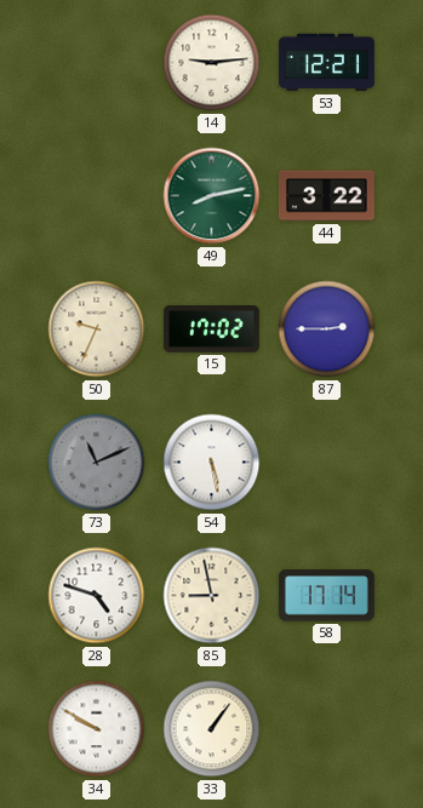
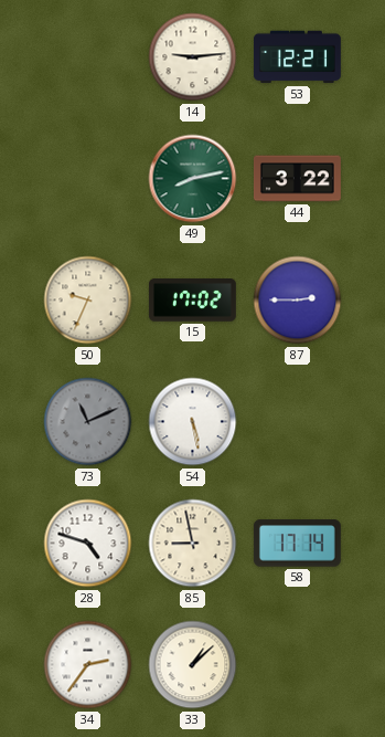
34: 9:50 -> 2:36
33: 1:06 -> 1:08
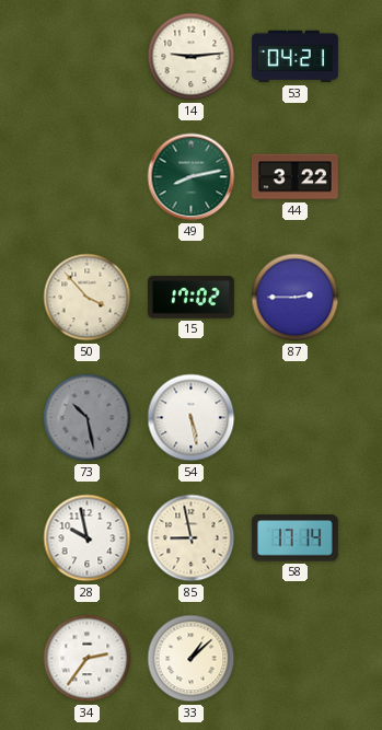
53: 12:21 -> 04:21
50: 9:34 -> 3:53
73: 11:11 -> 10:28
28: 4:48 -> 9:58
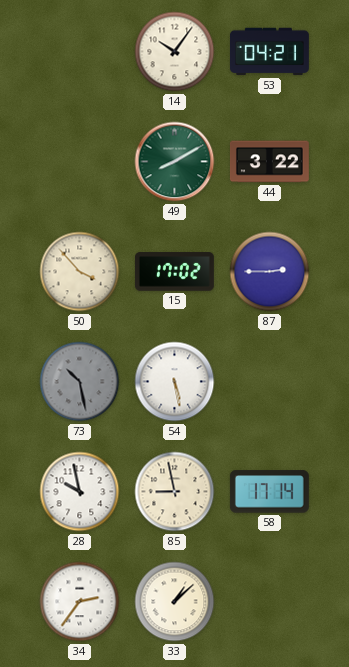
14: 9:14 -> 10:06
49: 8:13 -> 8:10
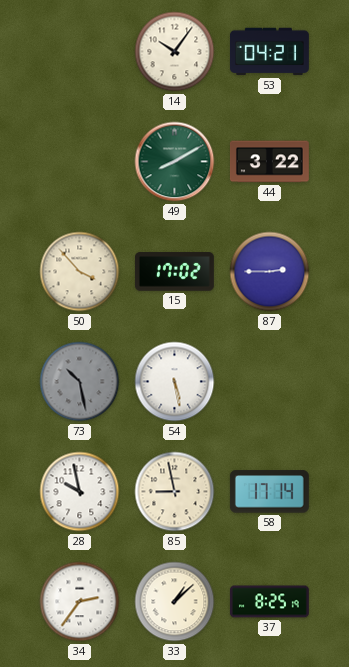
37: none -> 8:25
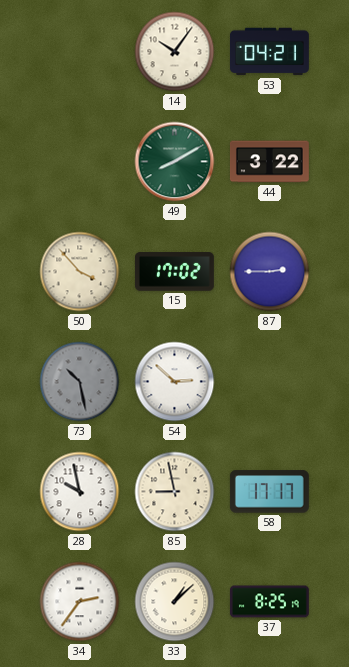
54: 5:28 -> 2:52
58: 17:14 -> 17:17
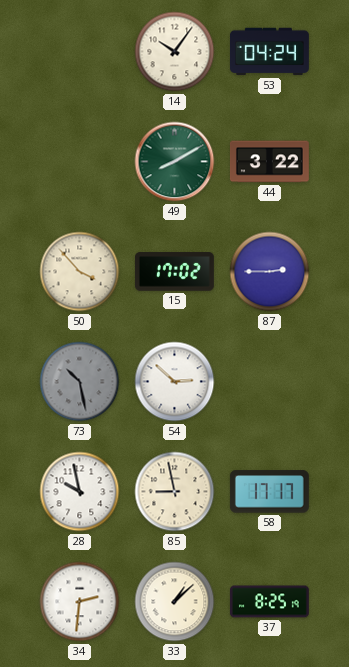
53: 04:21 -> 04:24
34: 2:36 -> 2:31
